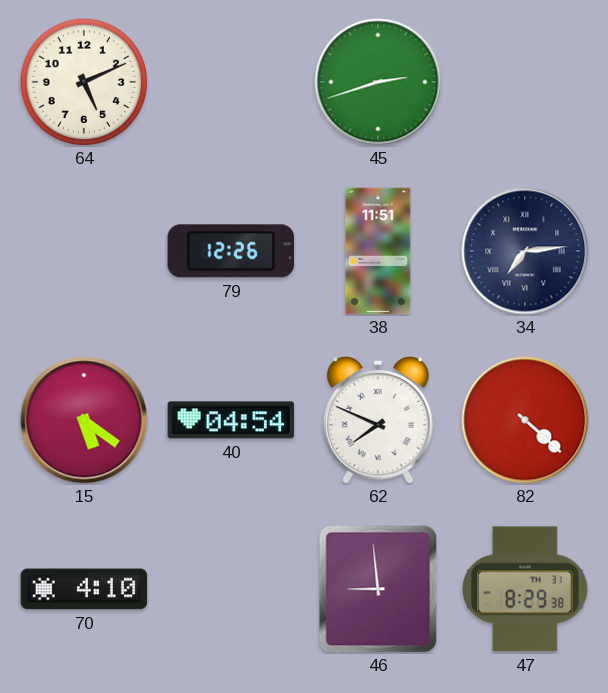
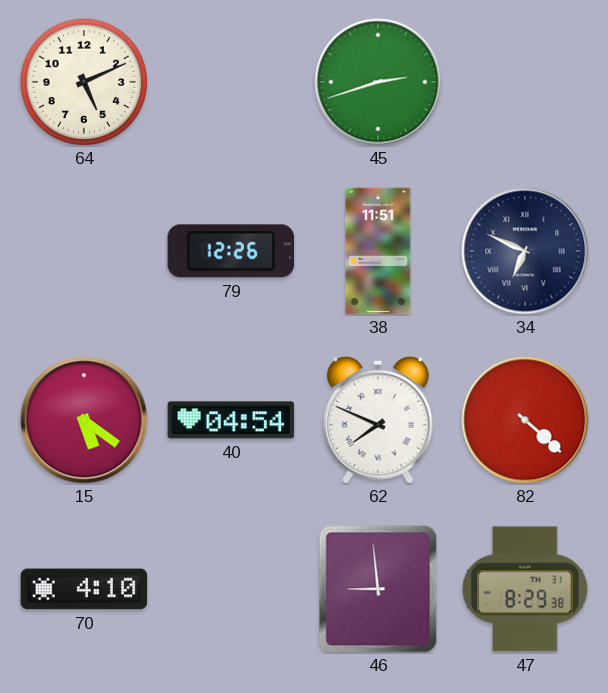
34: 7:14 -> 6:49
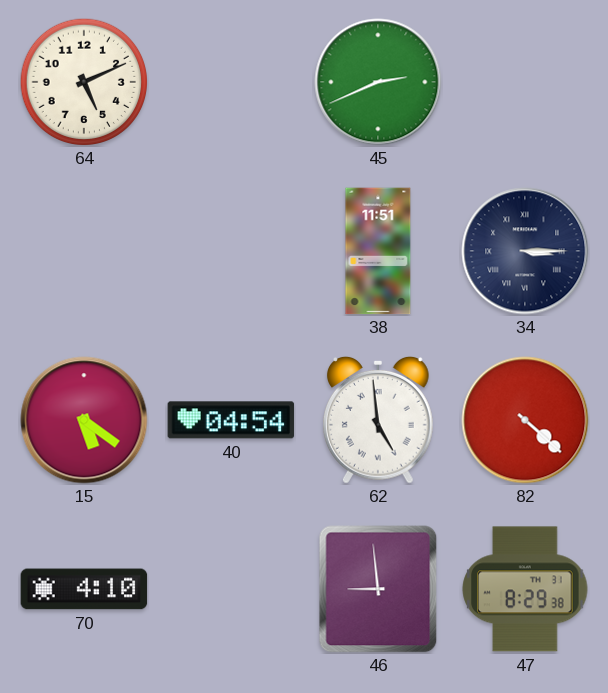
45: 2:42 -> 2:41
79: 12:26 -> none
34: 6:49 -> 3:15
62: 7:49 -> 4:59
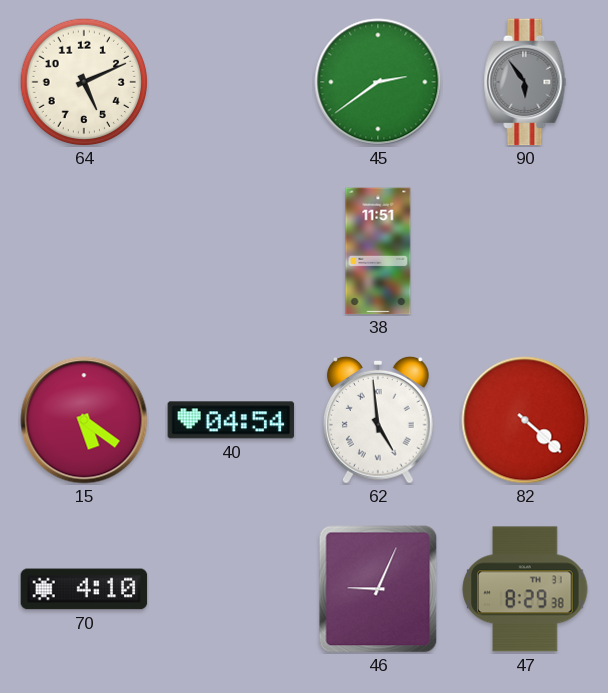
45: 2:41 -> 2:39
90: none -> 5:54
34: 3:15 -> none
46: 8:59 -> 9:04
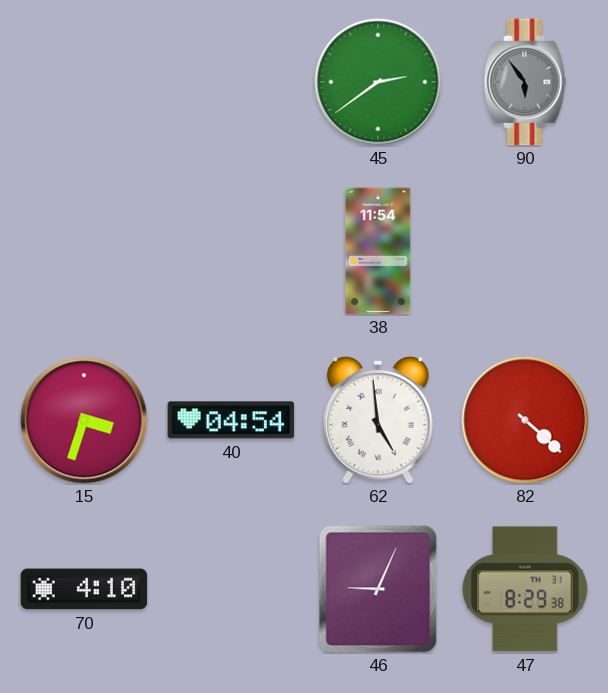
64: 5:11 -> none
38: 11:51 -> 11:54
15: 5:21 -> 3:33
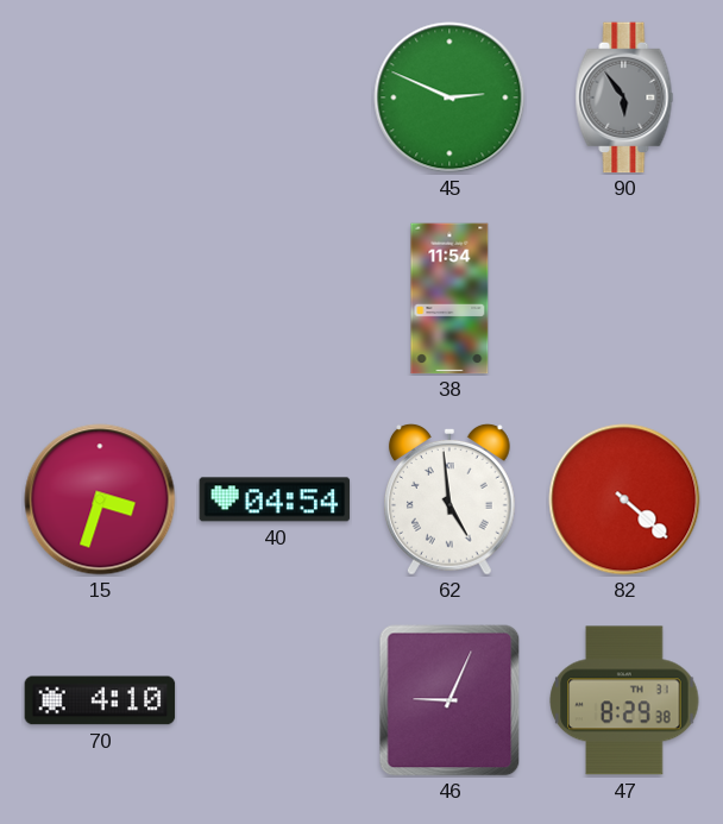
45: 2:39 -> 2:49
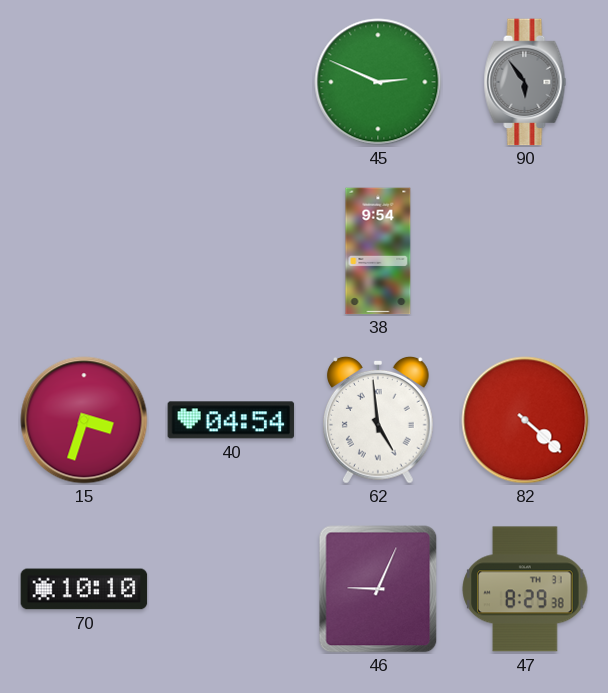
38: 11:54 -> 9:54
70: 4:10 -> 10:10
